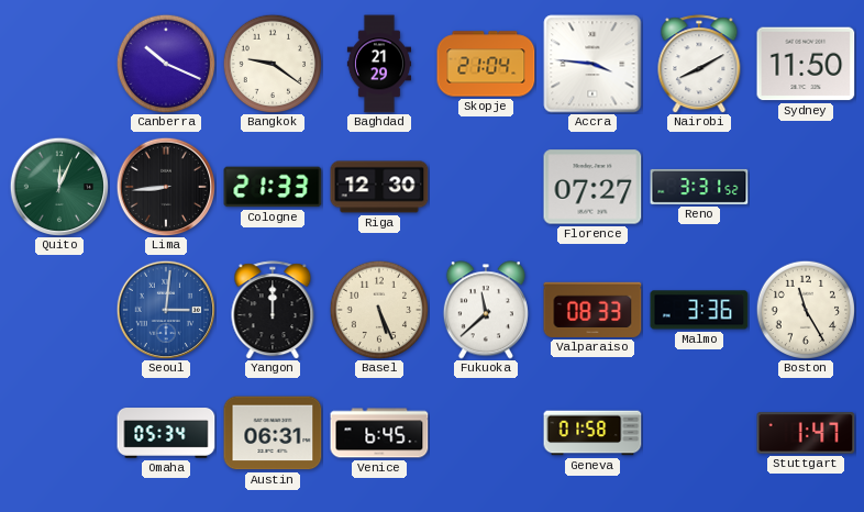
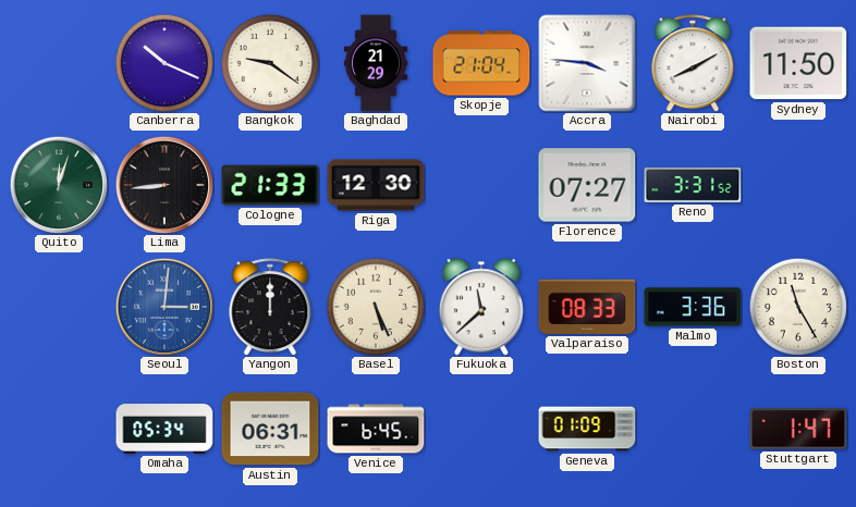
Quito: 12:04 -> 12:03
Geneva: 01:58 -> 01:09
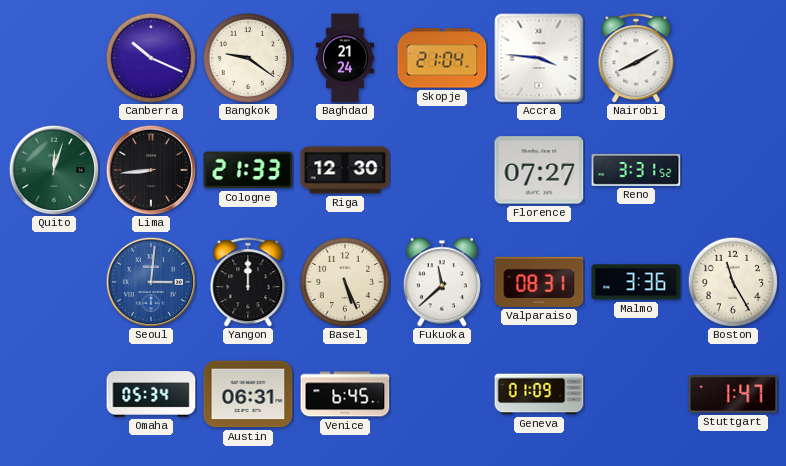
Baghdad: 21:29 -> 21:24
Sydney: 11:50 -> none
Valparaiso: 08:33 -> 08:31
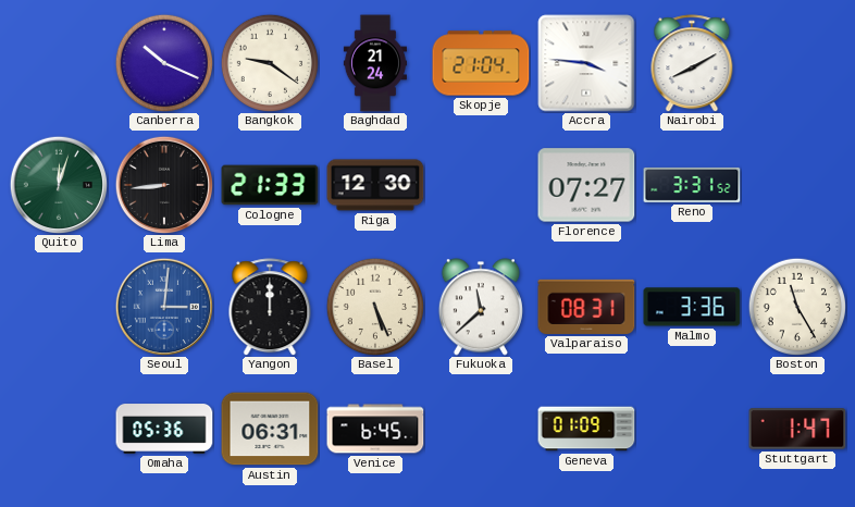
Omaha: 05:34 -> 05:36
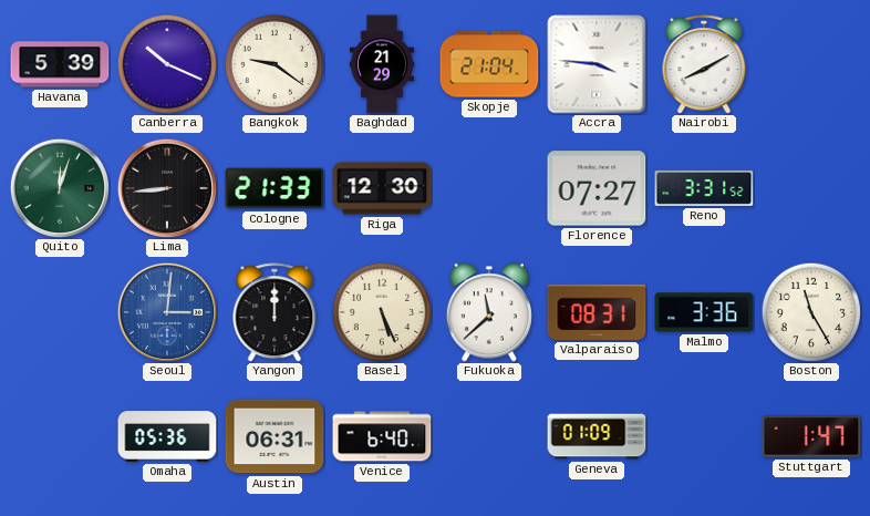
Havana: none -> 5:39
Baghdad: 21:24 -> 21:29
Venice: 6:45 -> 6:40
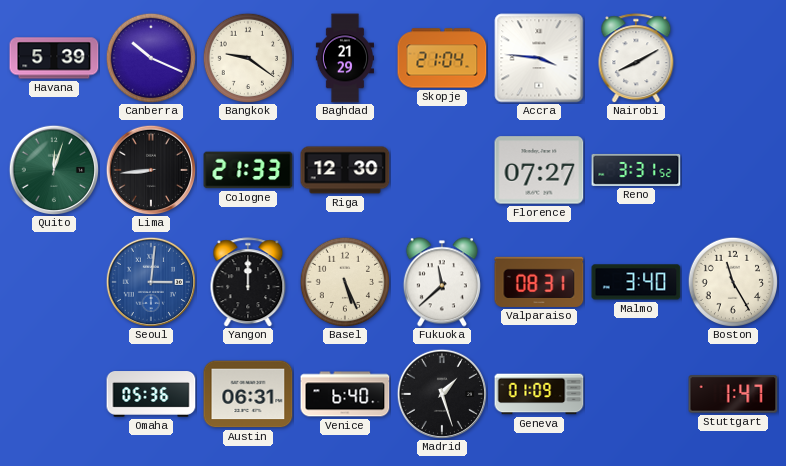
Malmo: 3:36 -> 3:40
Madrid: none -> 1:27
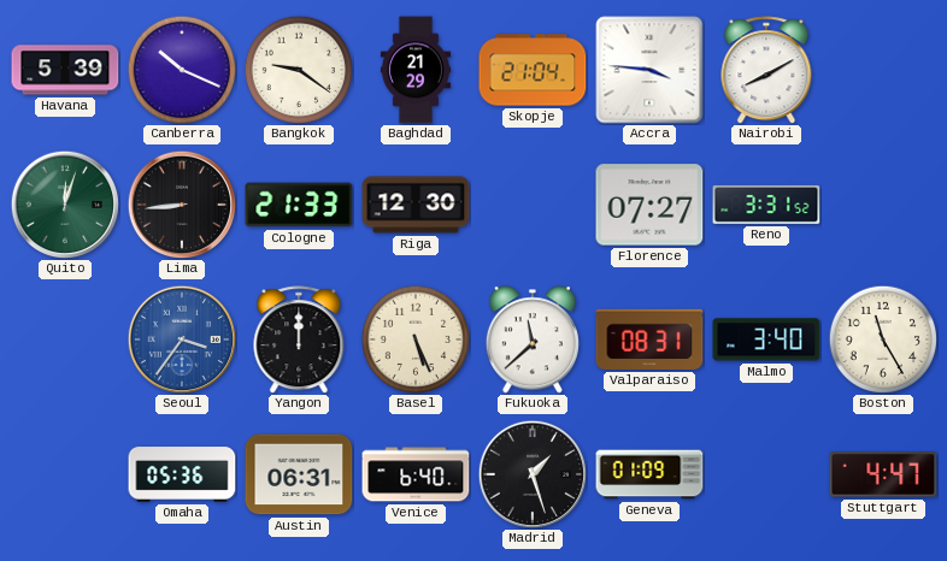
Seoul: 3:01 -> 3:36
Stuttgart: 1:47 -> 4:47
